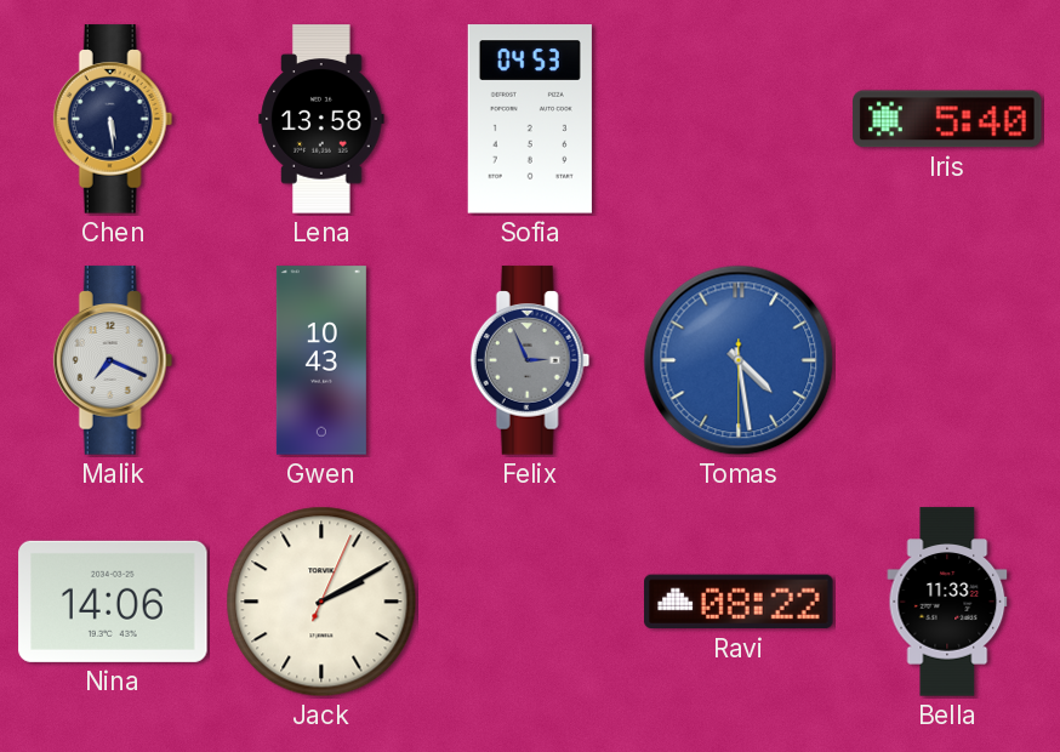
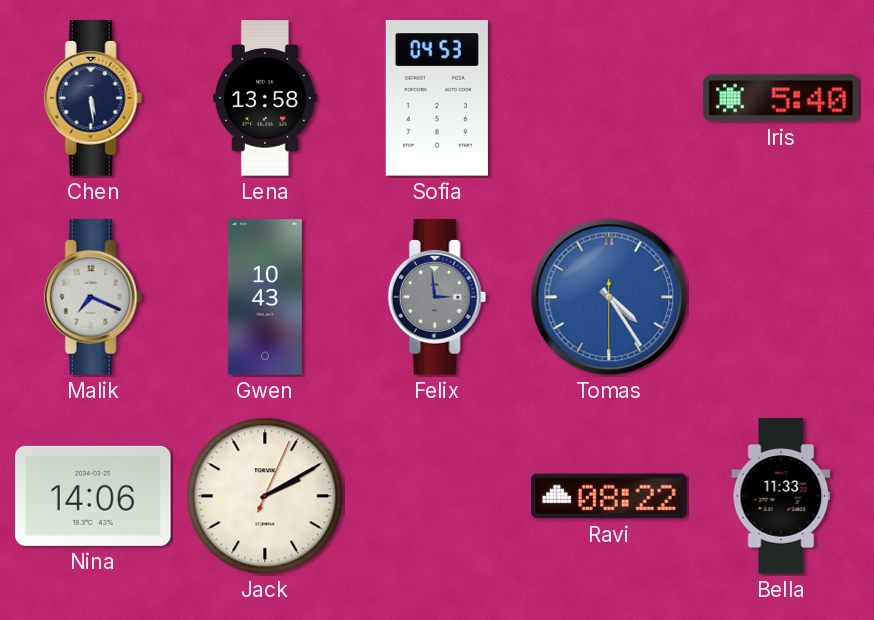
Felix: 2:56 -> 2:59
Tomas: 4:28 -> 4:24
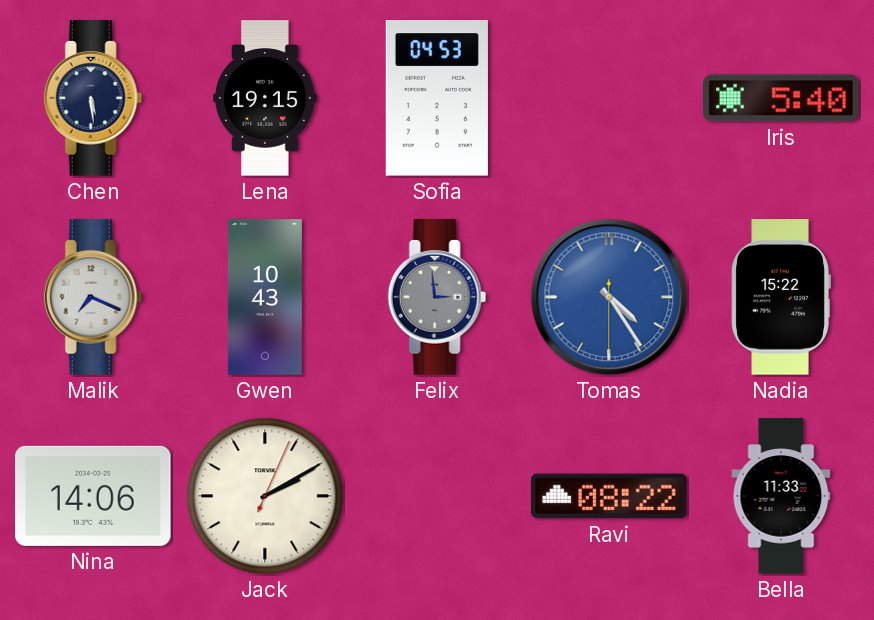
Lena: 13:58 -> 19:15
Nadia: none -> 15:22
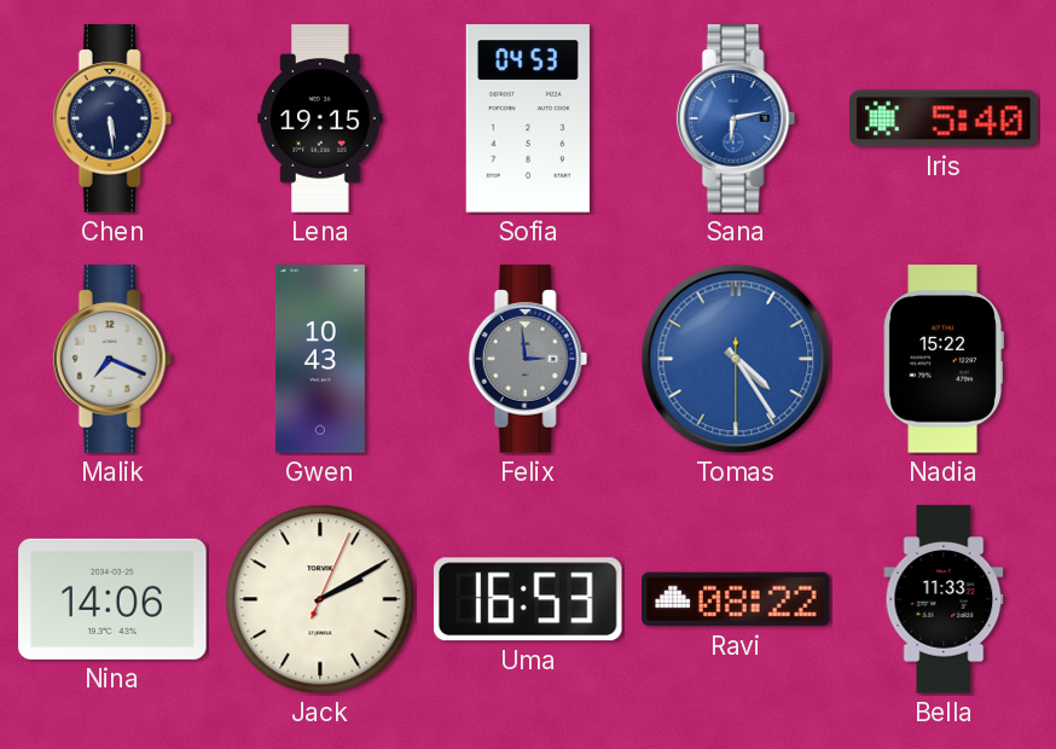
Sana: none -> 6:13
Uma: none -> 16:53
